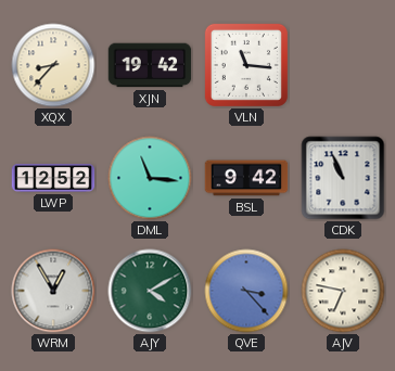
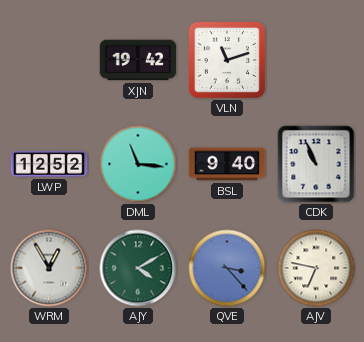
XQX: 8:37 -> none
VLN: 11:16 -> 11:12
BSL: 9:42 -> 9:40
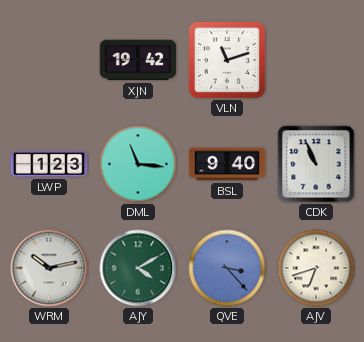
LWP: 12:52 -> 1:23
WRM: 12:55 -> 10:13
AJV: 6:47 -> 6:42
